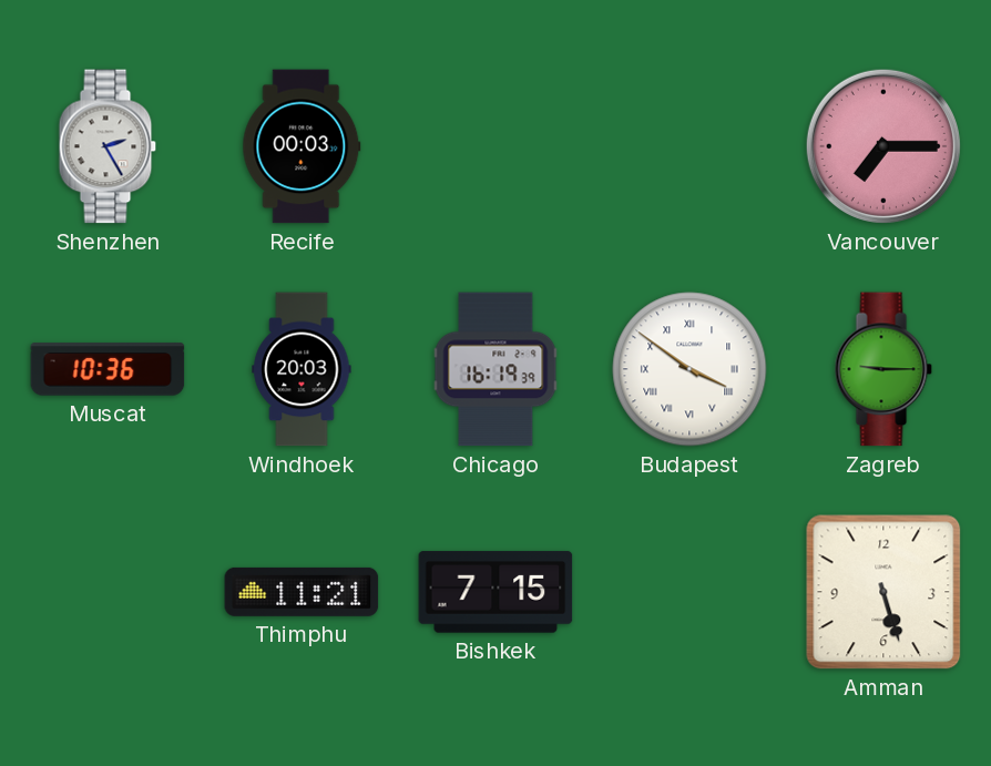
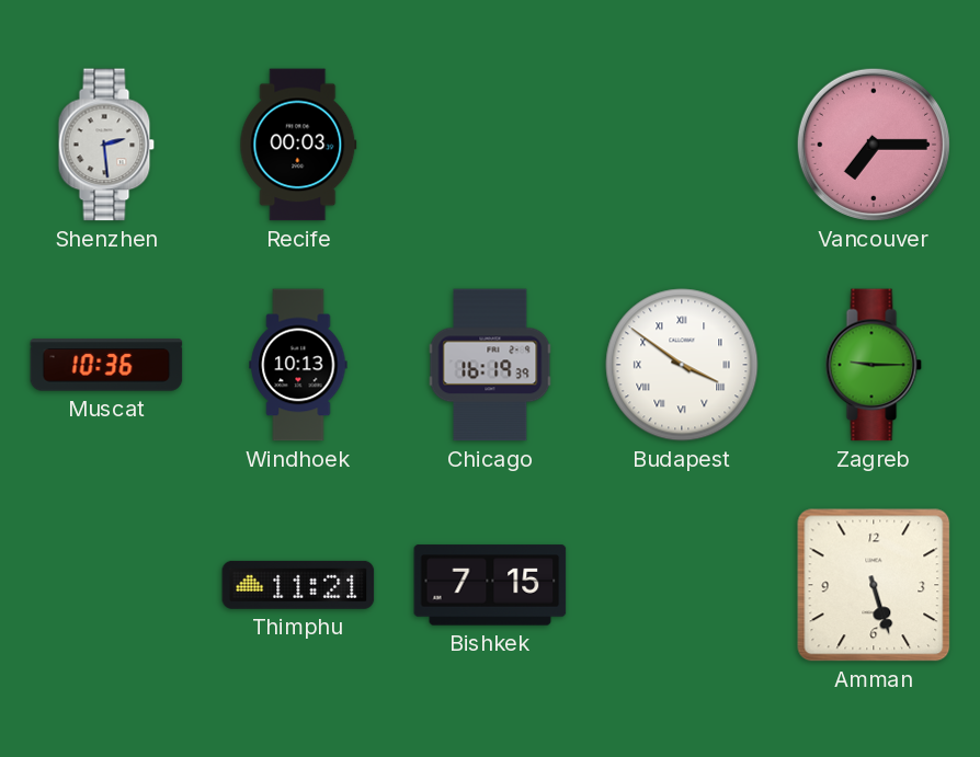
Shenzhen: 2:25 -> 2:29
Windhoek: 20:03 -> 10:13
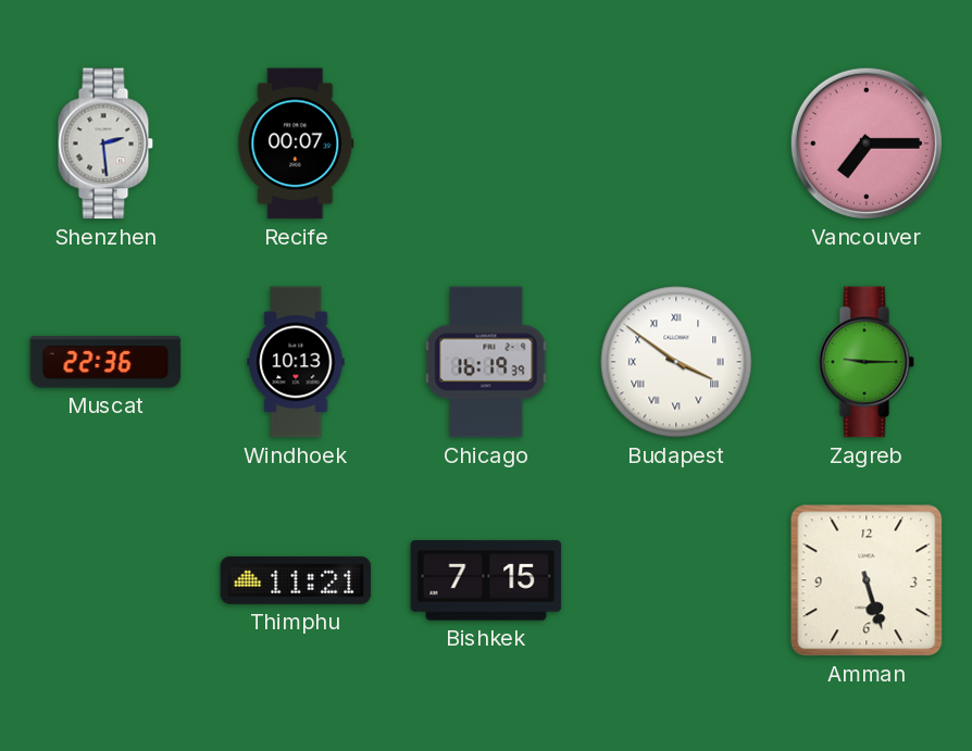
Recife: 00:03 -> 00:07
Muscat: 10:36 -> 22:36
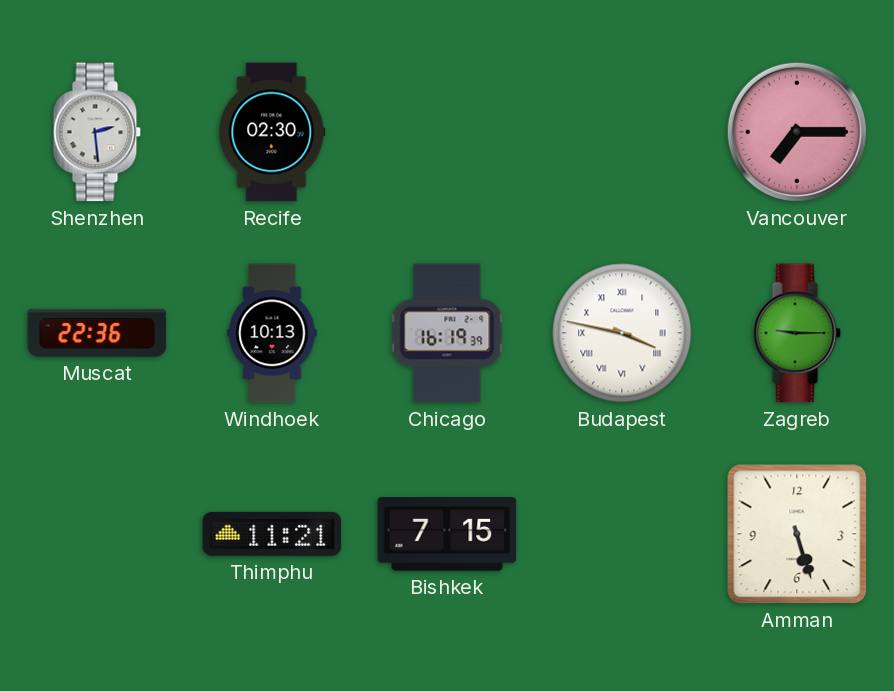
Recife: 00:07 -> 02:30
Budapest: 3:51 -> 3:47
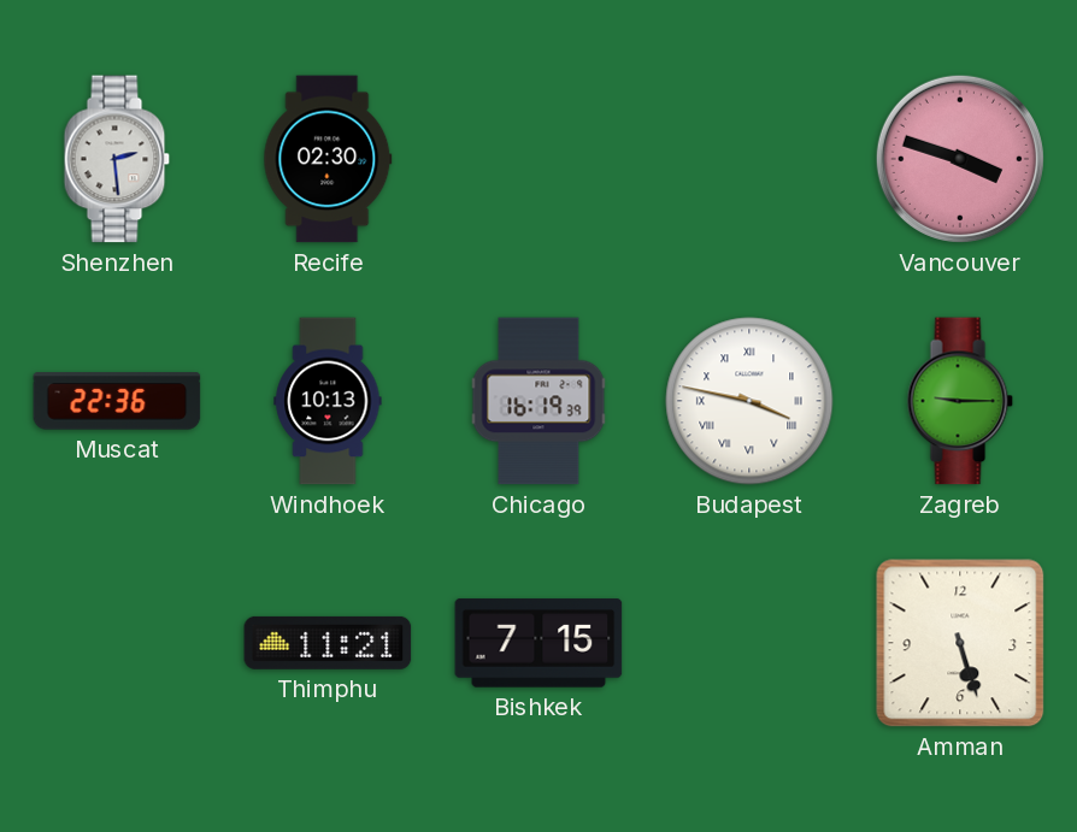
Vancouver: 7:15 -> 3:48
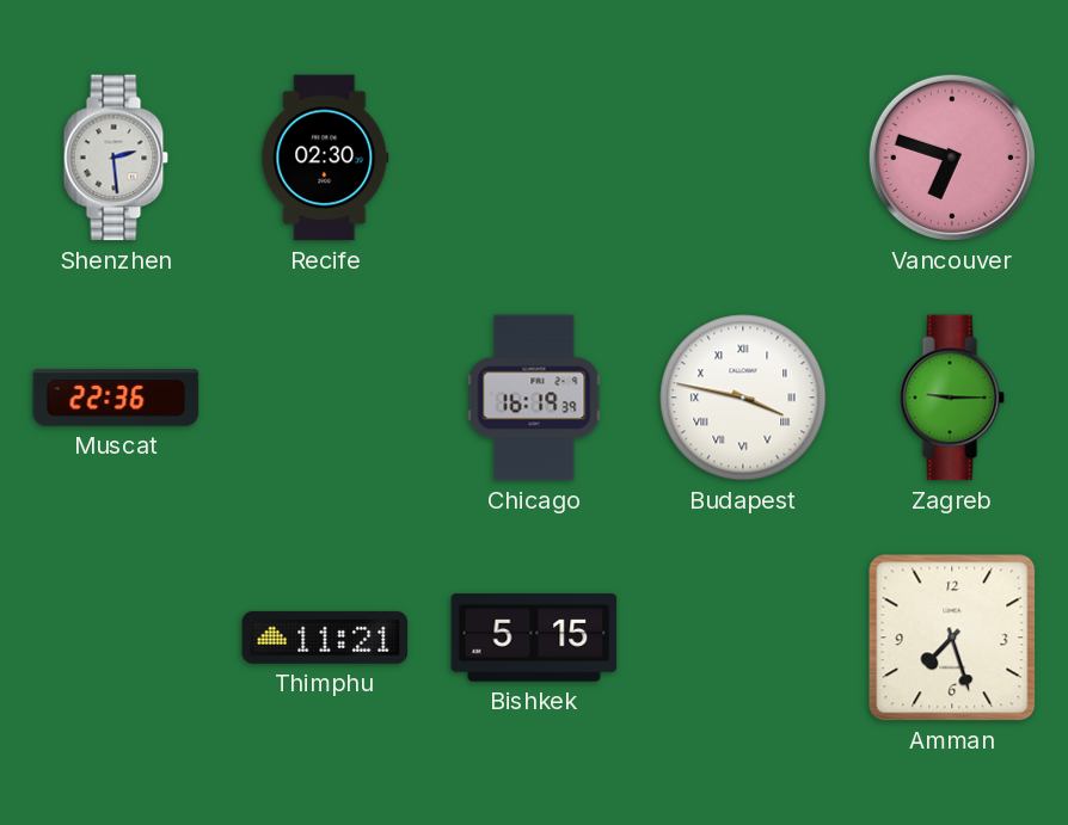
Vancouver: 3:48 -> 6:48
Windhoek: 10:13 -> none
Bishkek: 7:15 -> 5:15
Amman: 5:27 -> 7:27
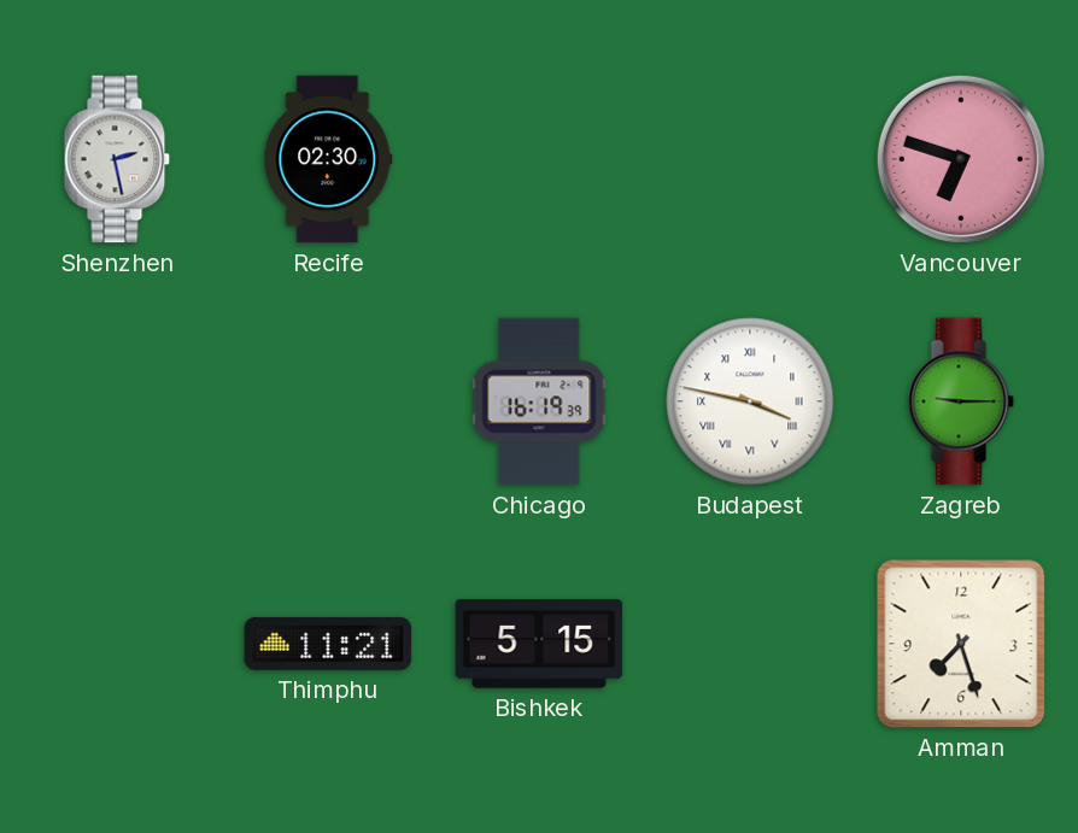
Shenzhen: 2:29 -> 2:28
Muscat: 22:36 -> none
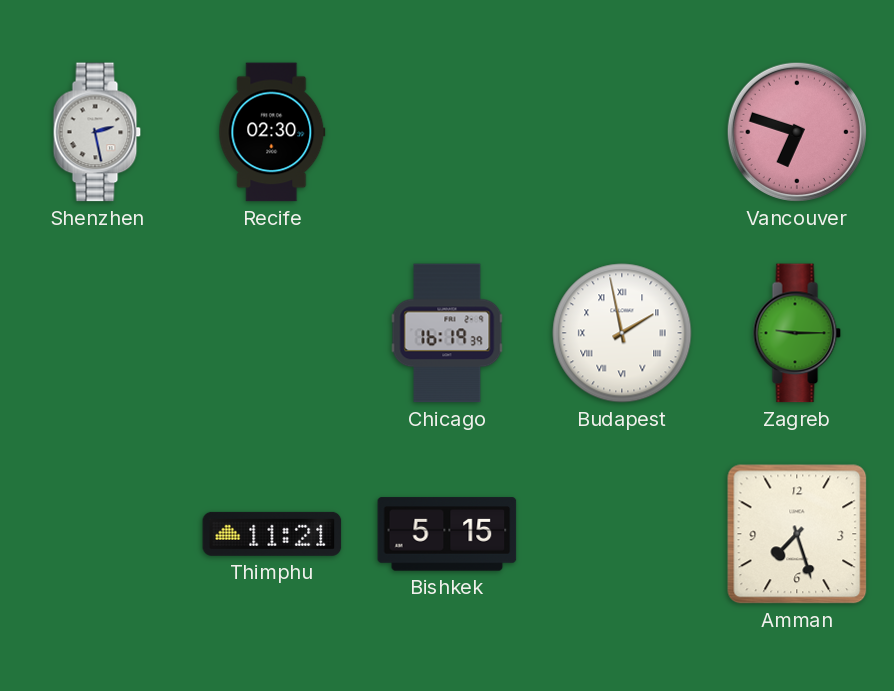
Budapest: 3:47 -> 1:58
